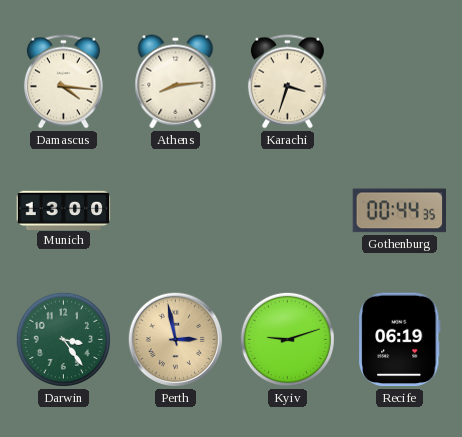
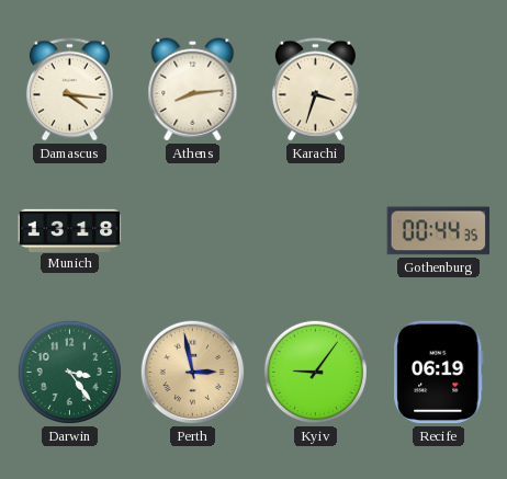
Munich: 13:00 -> 13:18
Kyiv: 9:12 -> 9:06
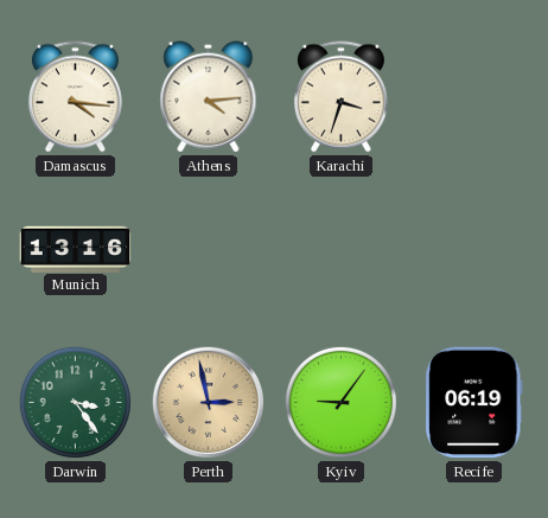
Athens: 8:14 -> 4:14
Munich: 13:18 -> 13:16
Gothenburg: 00:44 -> none
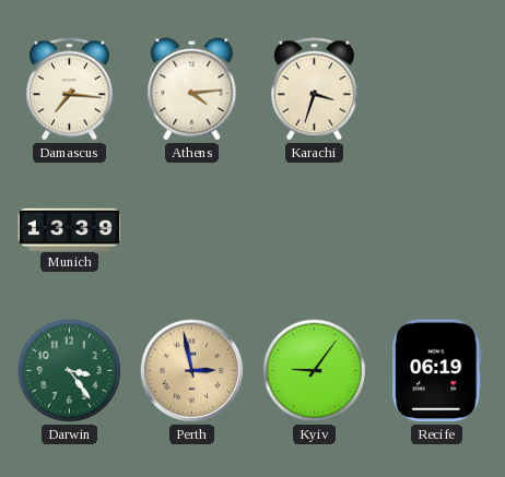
Damascus: 4:16 -> 7:16
Munich: 13:16 -> 13:39
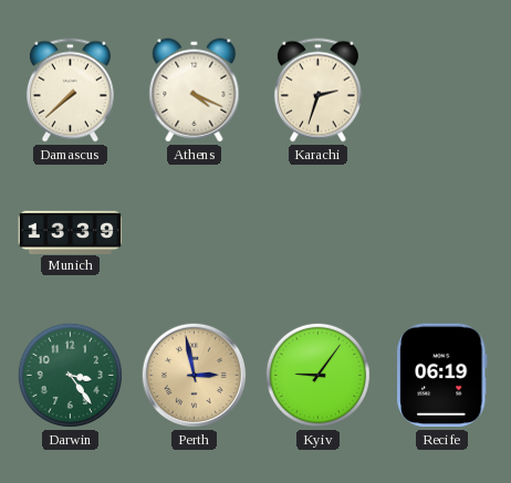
Damascus: 7:16 -> 7:38
Athens: 4:14 -> 4:19
Karachi: 3:33 -> 2:33
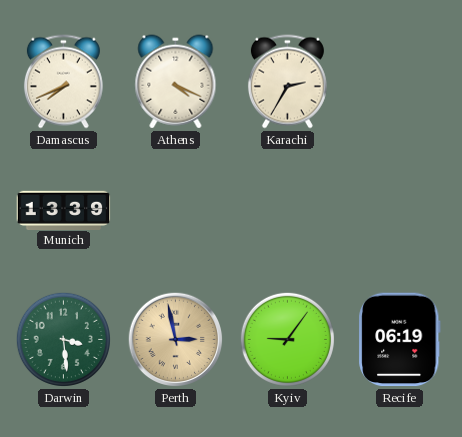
Damascus: 7:38 -> 7:41
Karachi: 2:33 -> 2:35
Darwin: 3:24 -> 3:29
